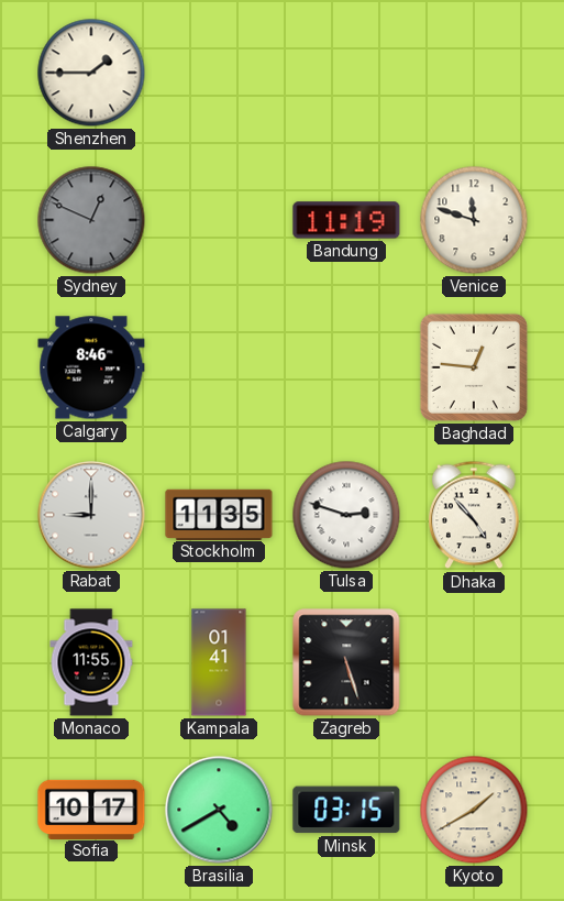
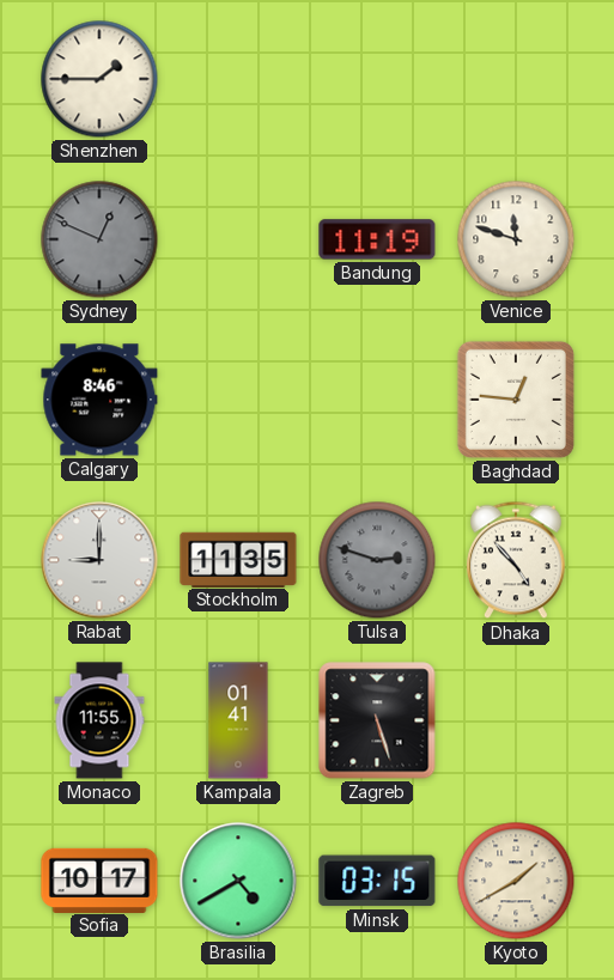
Tulsa dial: white -> grey
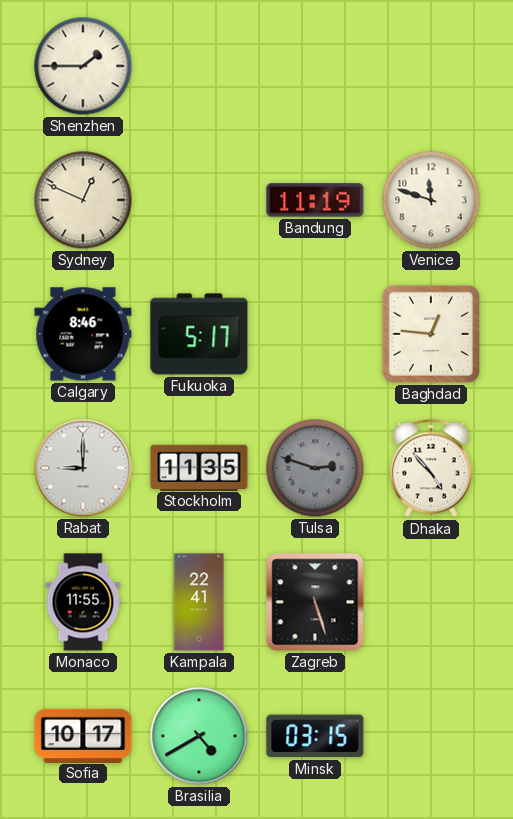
Sydney dial: grey -> cream
Fukuoka: none -> 5:17
Kampala: 01:41 -> 22:41
Kyoto: 1:40 -> none
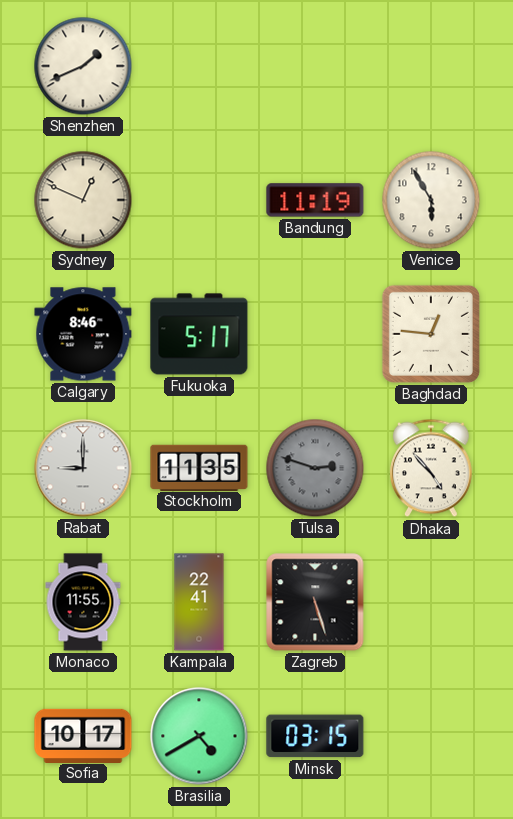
Shenzhen: 1:45 -> 1:41
Venice: 11:48 -> 5:55
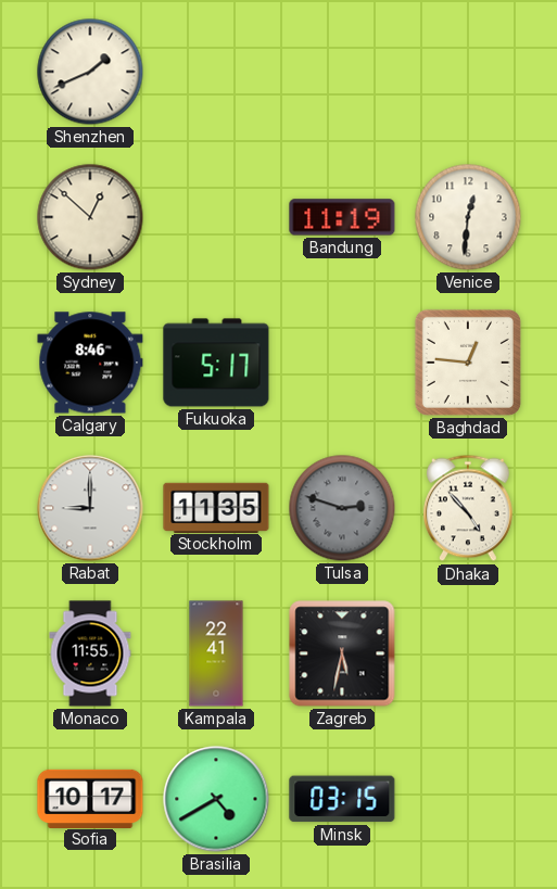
Sydney: 12:49 -> 12:52
Venice: 5:55 -> 12:31
Zagreb: 5:27 -> 5:32
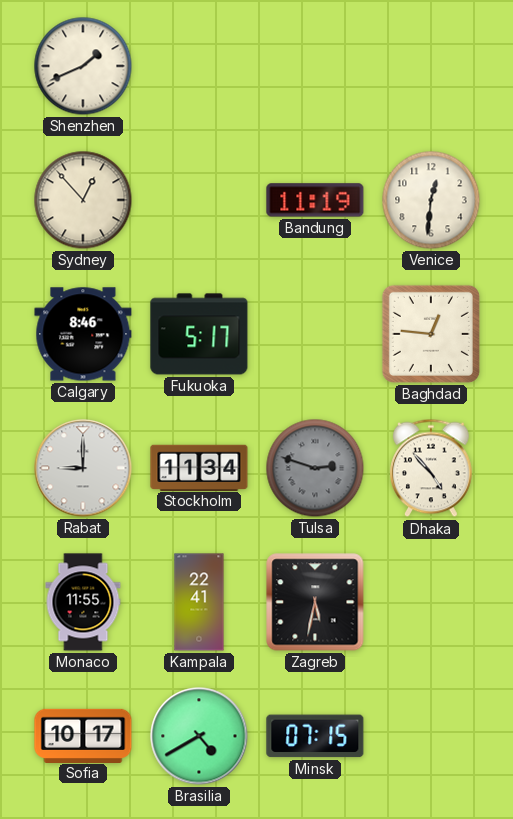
Sydney: 12:52 -> 12:53
Stockholm: 11:35 -> 11:34
Minsk: 03:15 -> 07:15
